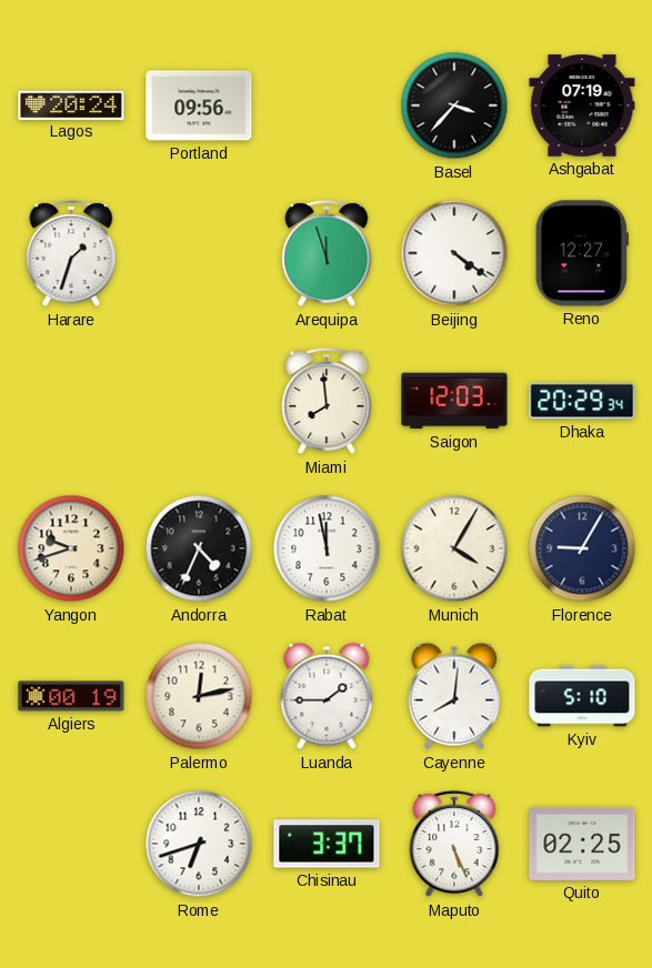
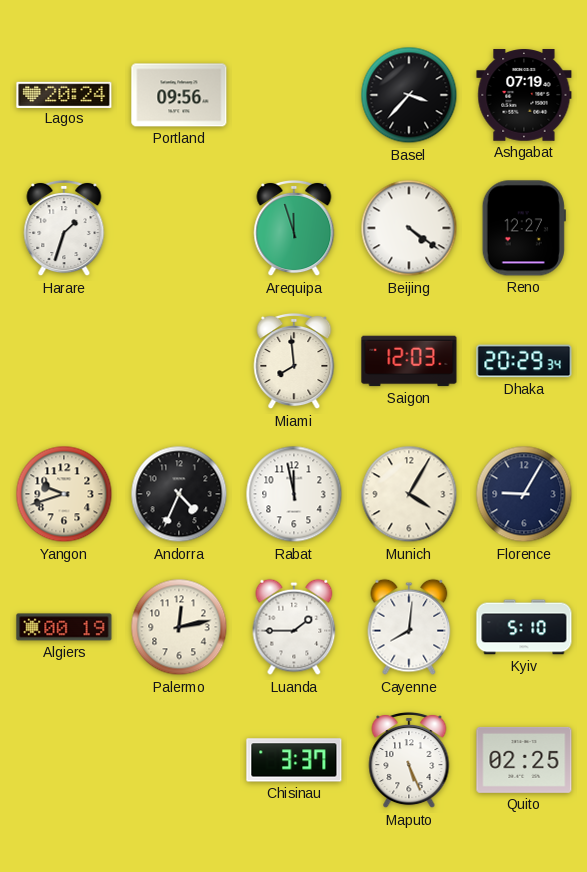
Rome: 6:42 -> none
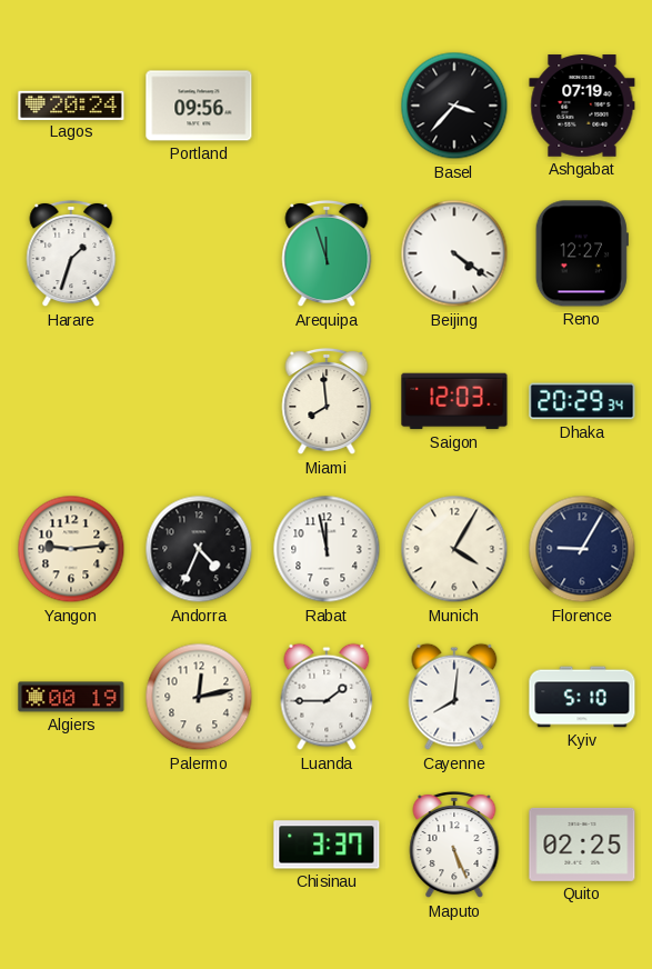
Yangon: 9:42 -> 9:14
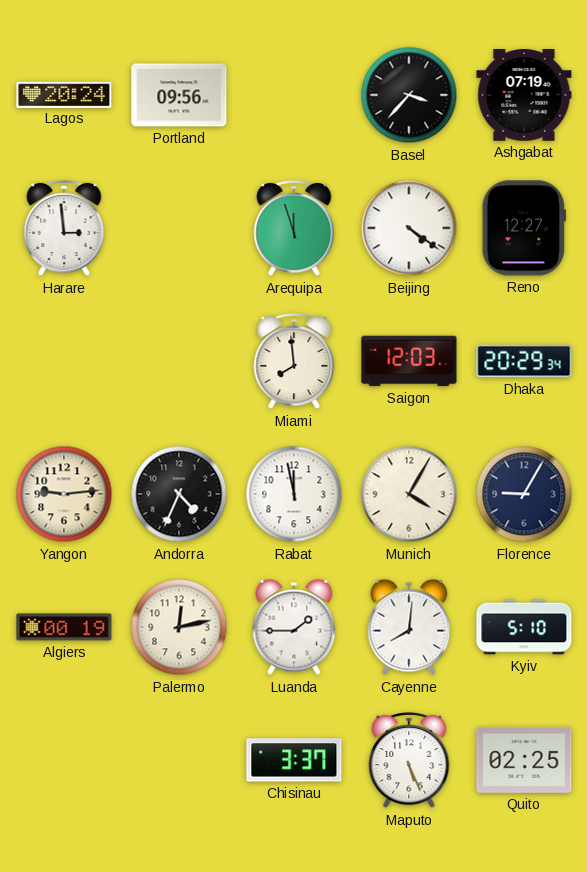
Harare: 1:33 -> 2:59
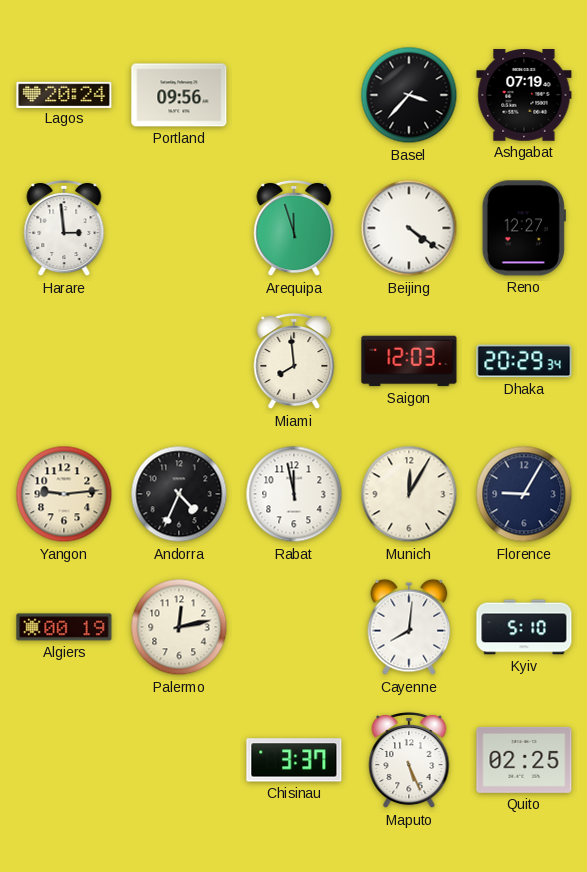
Munich: 4:05 -> 12:05
Luanda: 1:45 -> none
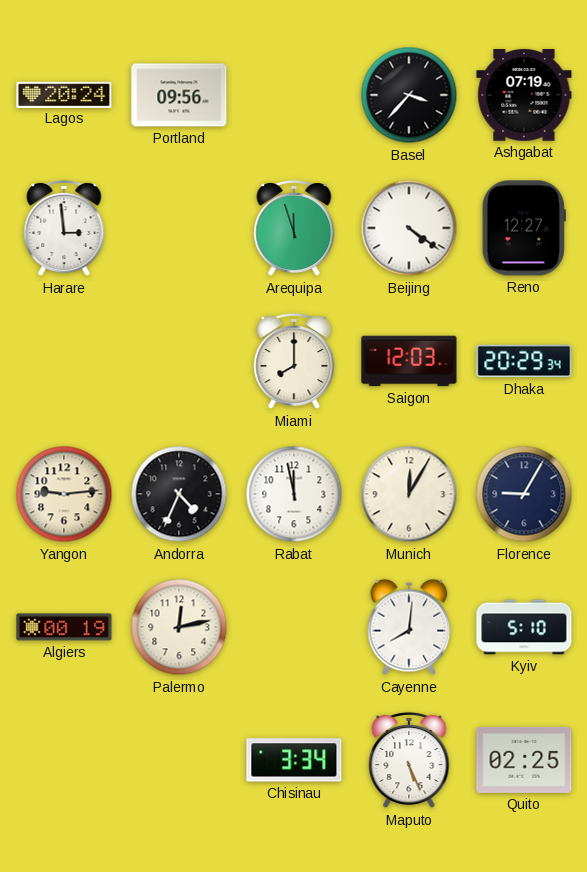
Miami: 7:59 -> 8:00
Chisinau: 3:37 -> 3:34
